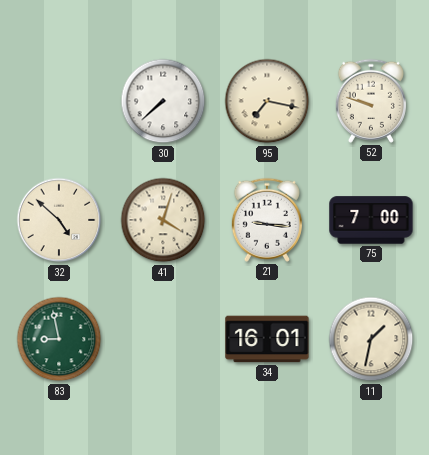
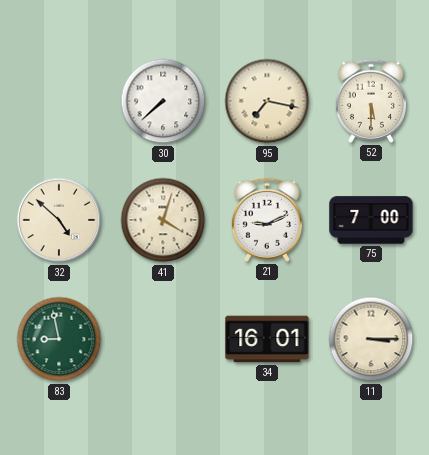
52: 9:48 -> 5:30
21: 9:16 -> 9:11
11: 1:32 -> 3:15
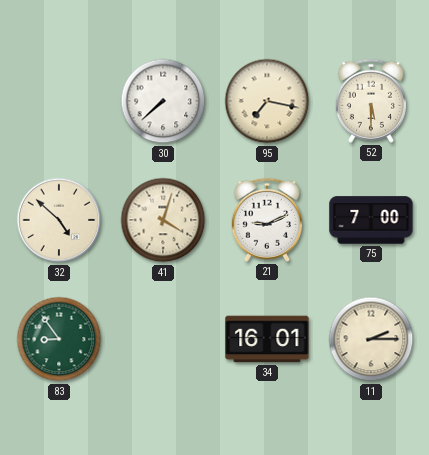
83: 8:58 -> 8:54
11: 3:15 -> 2:15
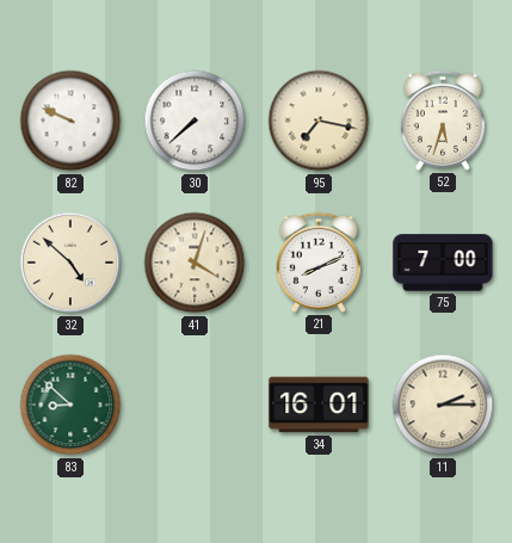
82: none -> 9:49
52: 5:30 -> 5:33
21: 9:11 -> 8:11
83: 8:54 -> 8:52
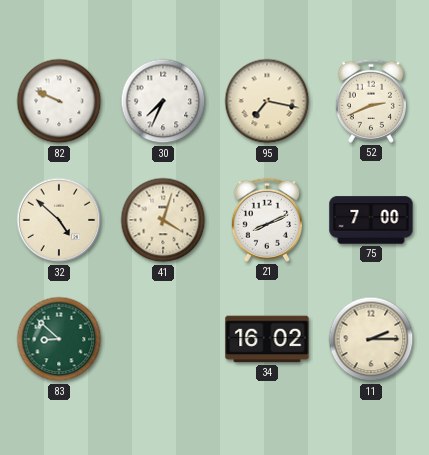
30: 7:38 -> 7:34
52: 5:33 -> 2:41
34: 16:01 -> 16:02
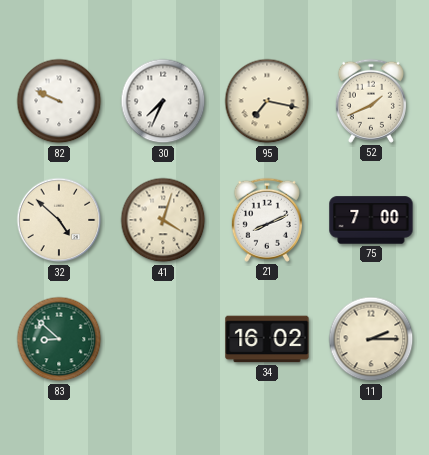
52: 2:41 -> 1:41
